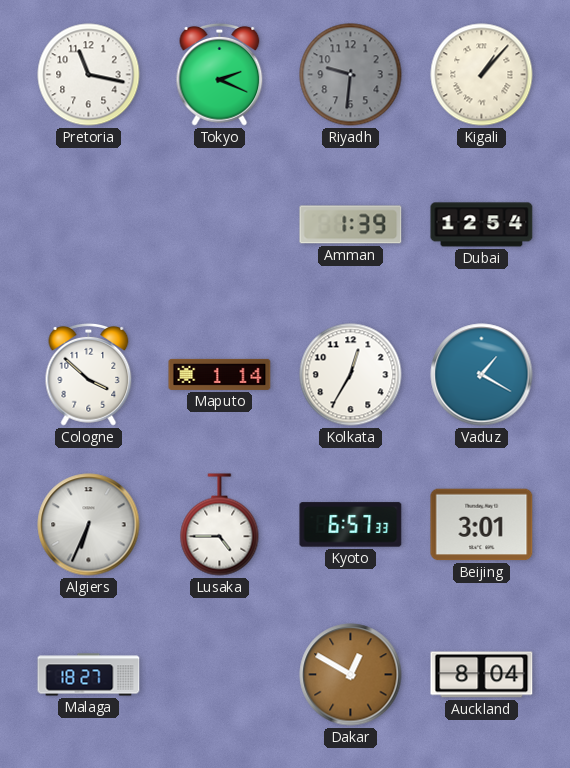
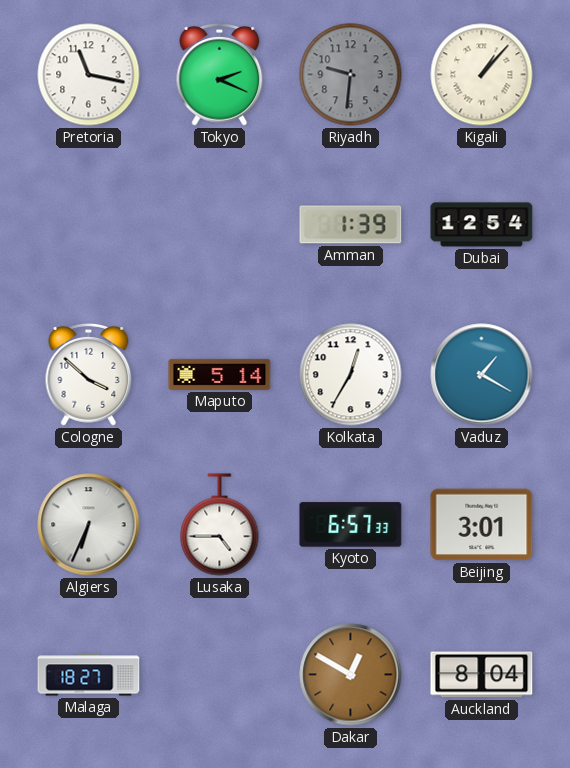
Maputo: 1:14 -> 5:14
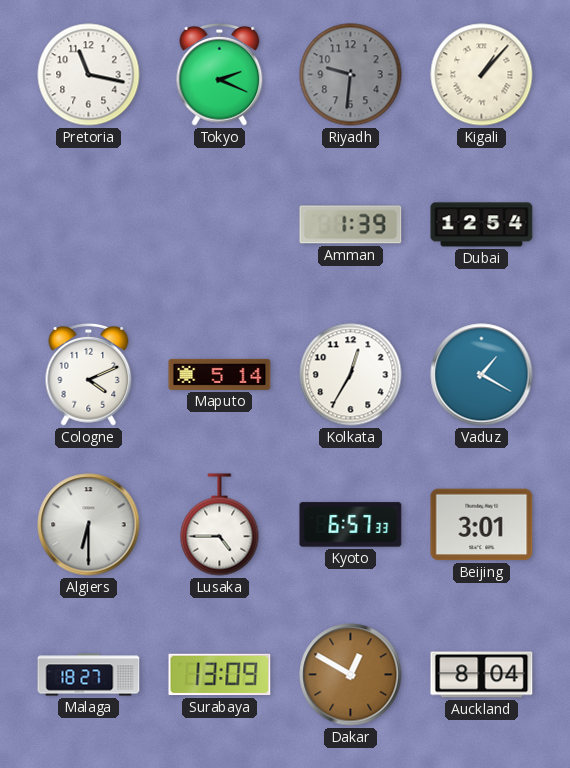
Cologne: 3:52 -> 4:11
Algiers: 6:34 -> 6:30
Surabaya: none -> 13:09
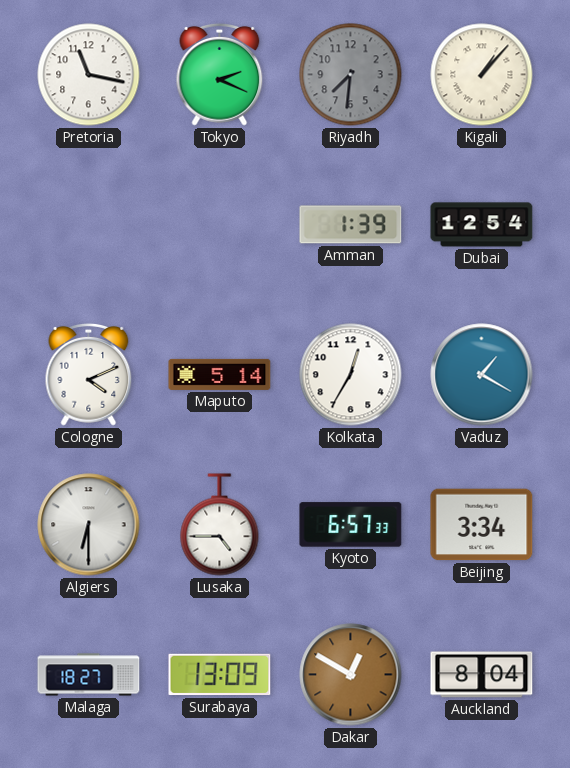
Riyadh: 9:31 -> 7:31
Beijing: 3:01 -> 3:34
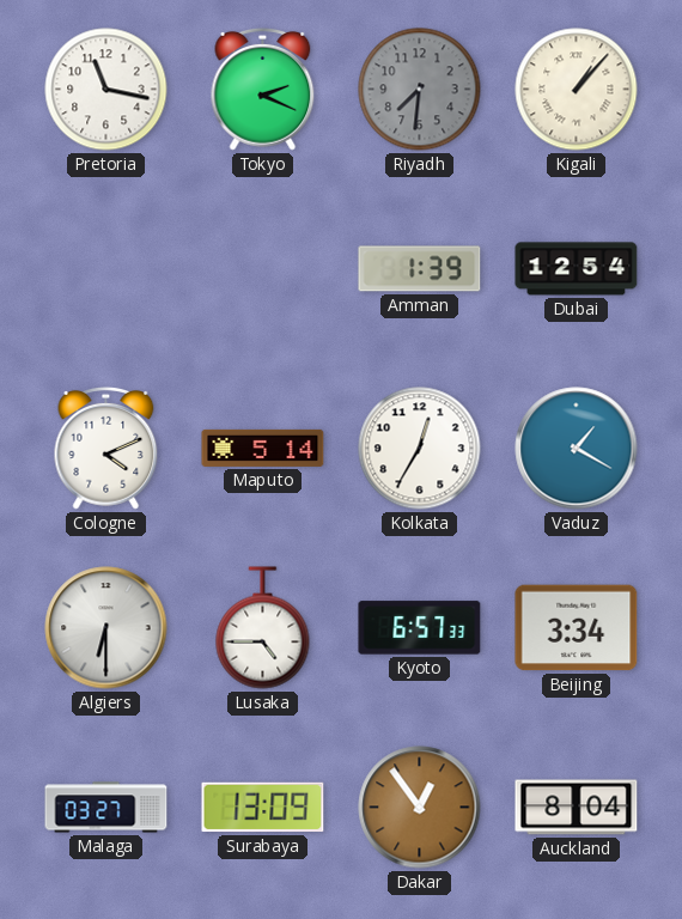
Malaga: 18:27 -> 03:27
Dakar: 12:50 -> 12:54
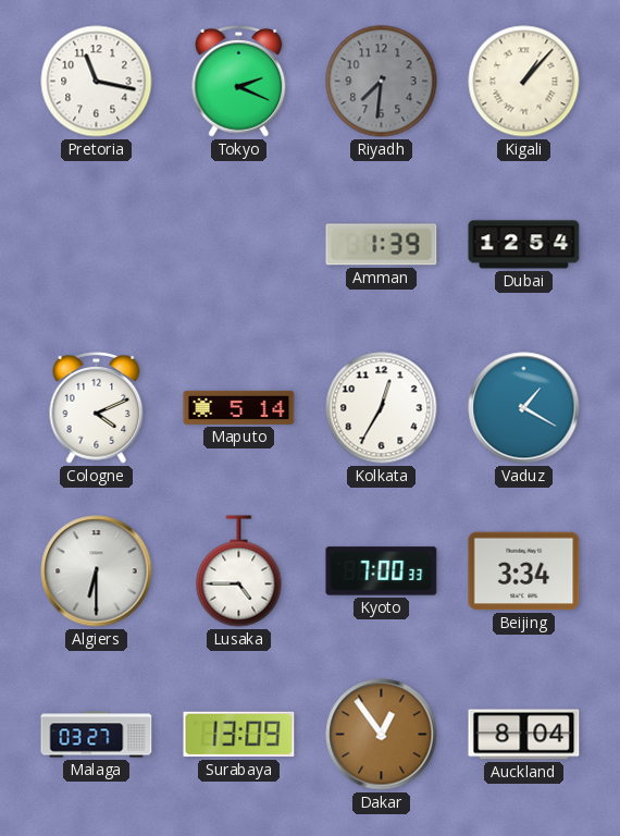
Kyoto: 6:57 -> 7:00
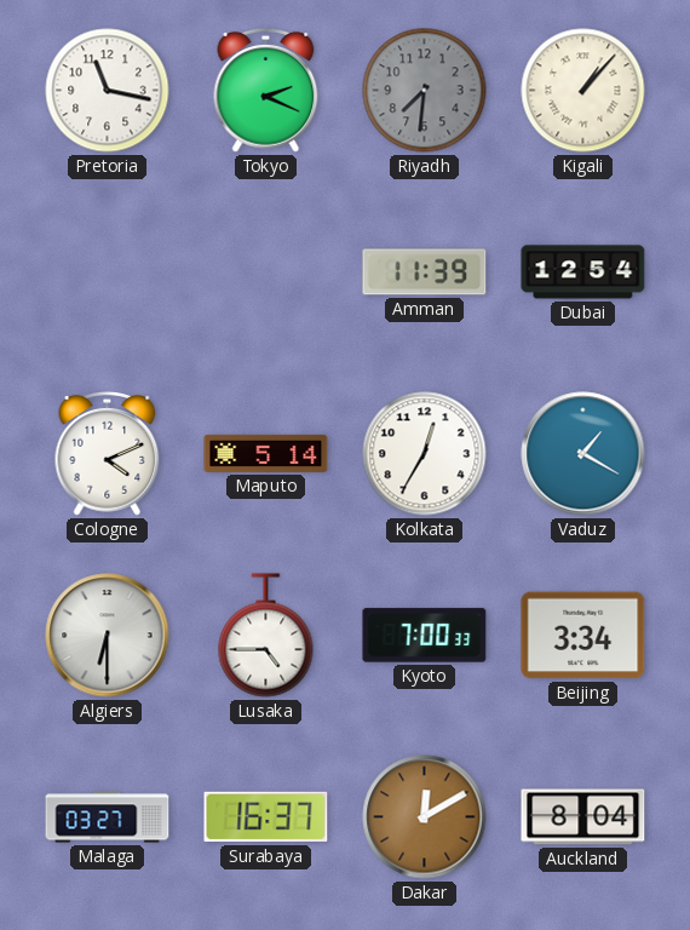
Amman: 1:39 -> 11:39
Surabaya: 13:09 -> 16:37
Dakar: 12:54 -> 12:10
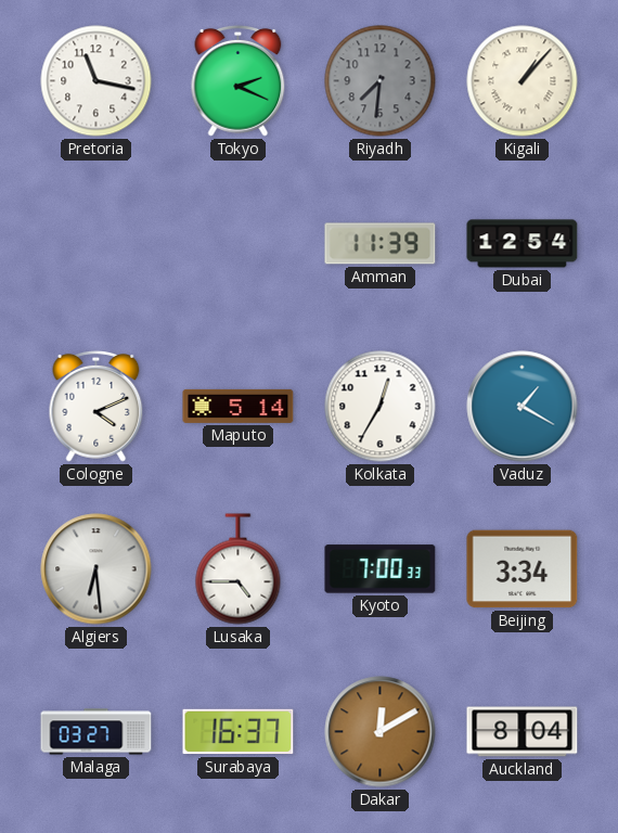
Algiers: 6:30 -> 6:29
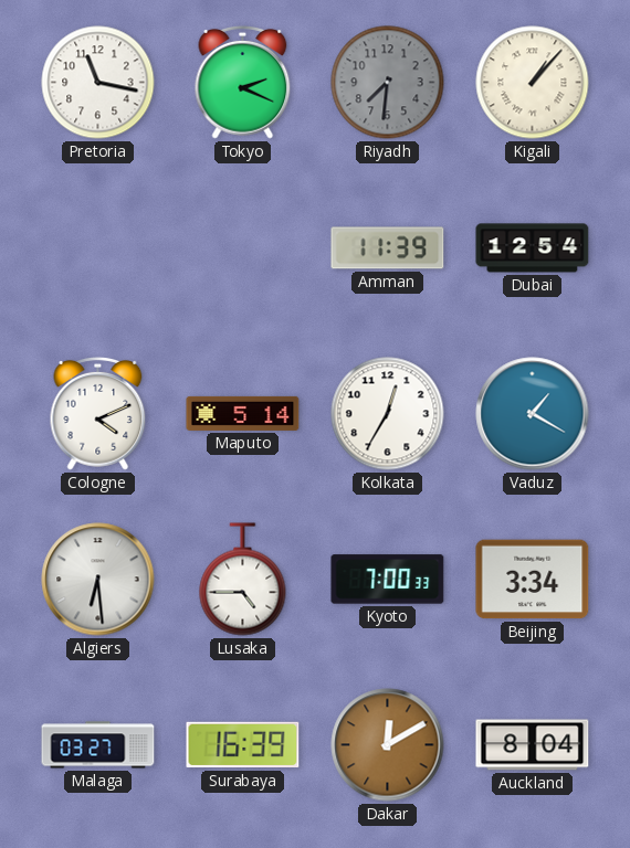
Surabaya: 16:37 -> 16:39
